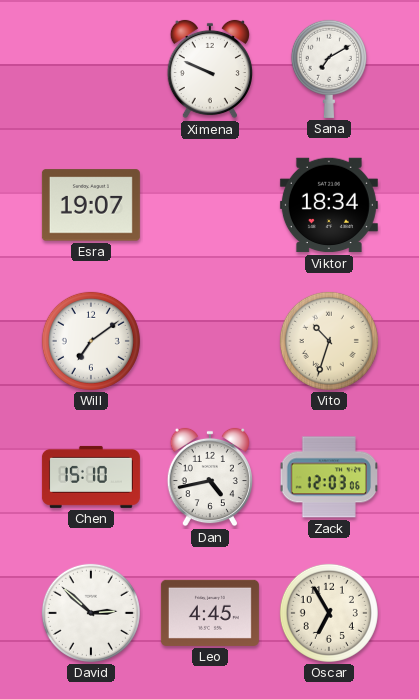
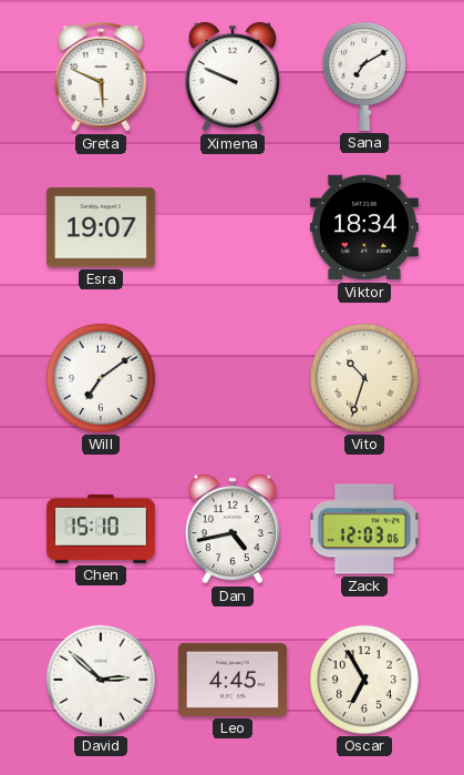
Greta: none -> 5:49
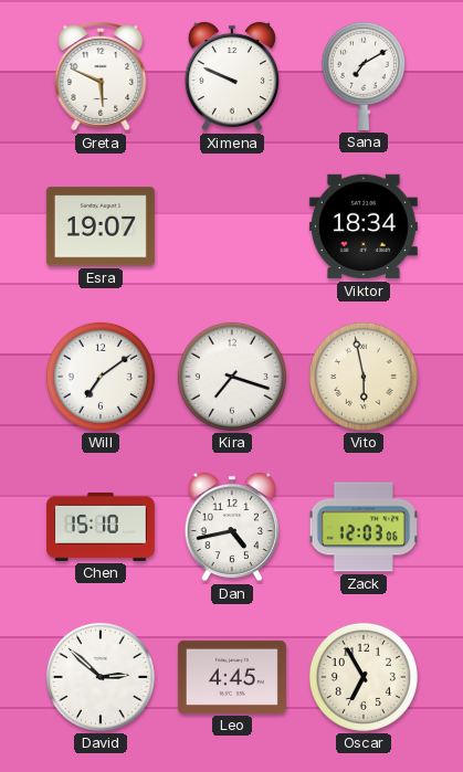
Kira: none -> 7:18
Vito: 10:33 -> 5:58
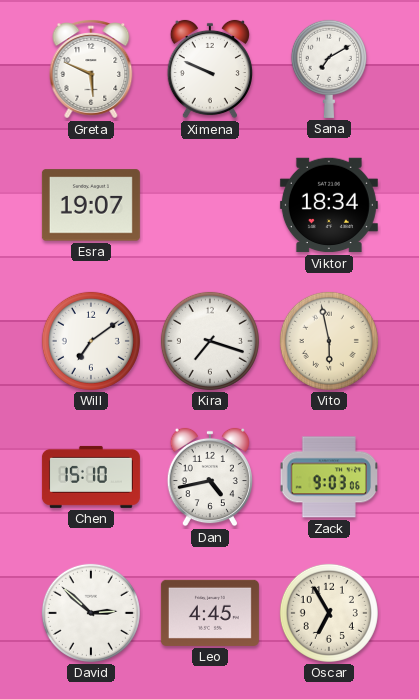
Zack: 12:03 -> 9:03
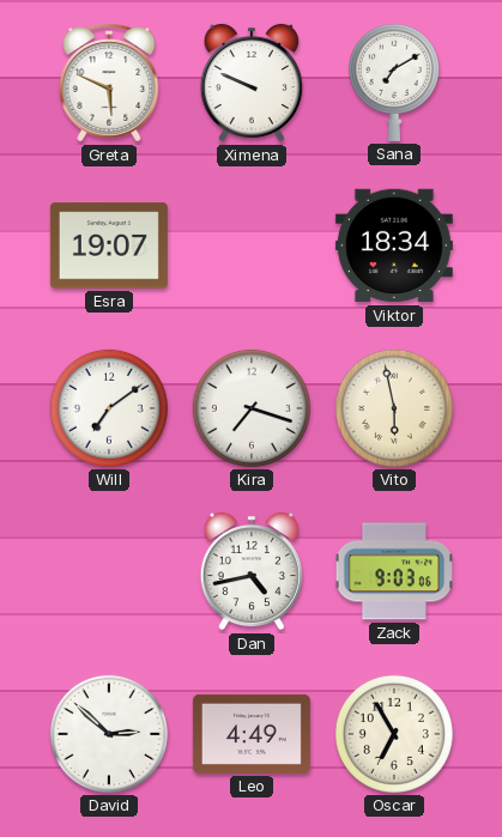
Chen: 15:10 -> none
Leo: 4:45 -> 4:49
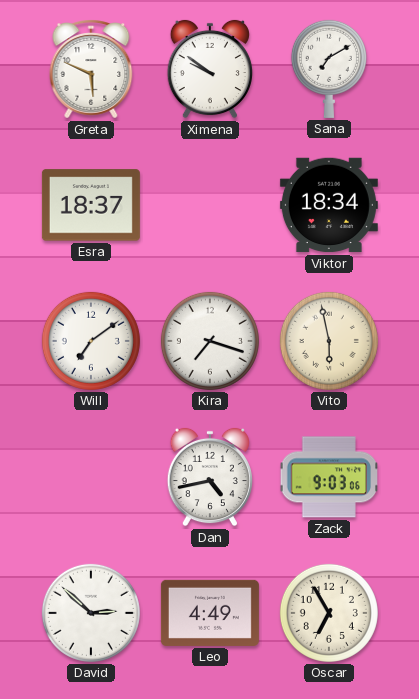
Ximena: 9:49 -> 9:51
Esra: 19:07 -> 18:37
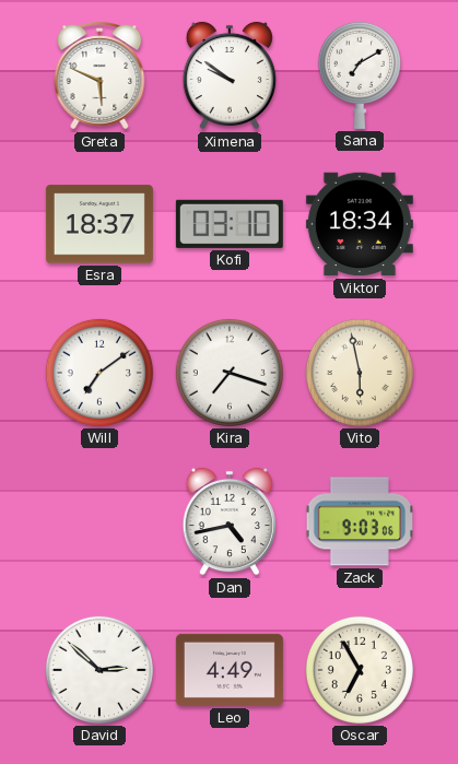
Kofi: none -> 03:10
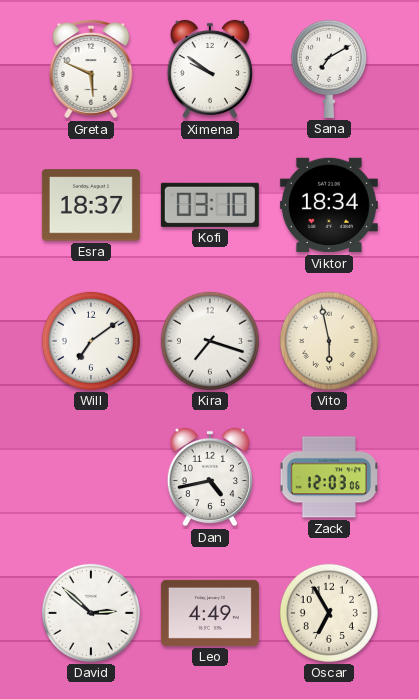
Zack: 9:03 -> 12:03
